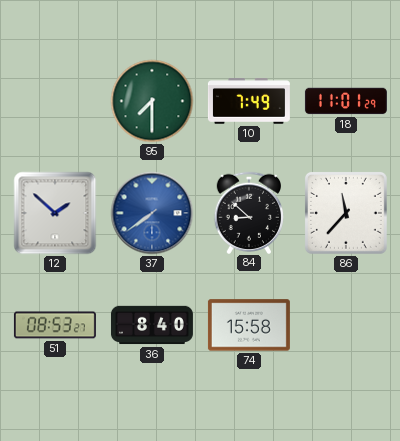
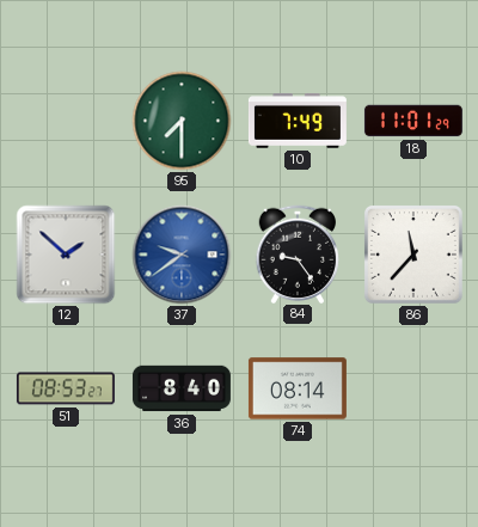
37: 7:39 -> 9:39
84: 8:52 -> 9:24
74: 15:58 -> 08:14
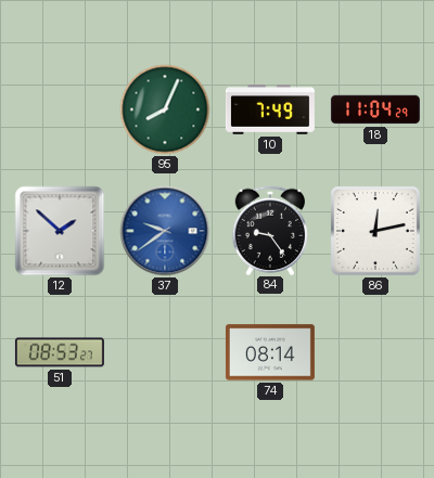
95: 7:30 -> 8:04
18: 11:01 -> 11:04
86: 11:37 -> 12:13
36: 8:40 -> none
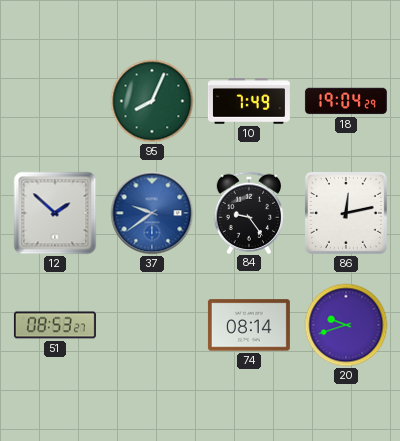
18: 11:04 -> 19:04
20: none -> 9:42
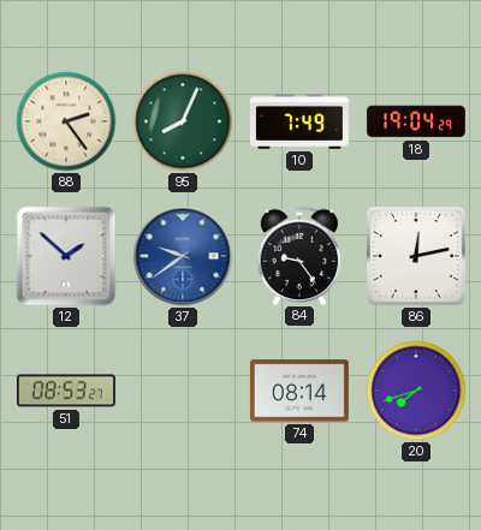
88: none -> 2:24
20: 9:42 -> 7:42
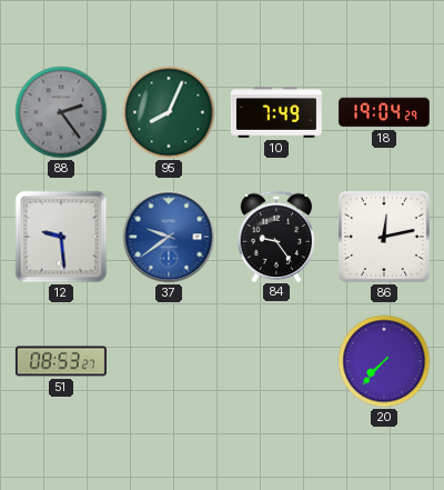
88 dial: cream -> grey
12: 1:52 -> 9:29
74: 08:14 -> none
20: 7:42 -> 7:37
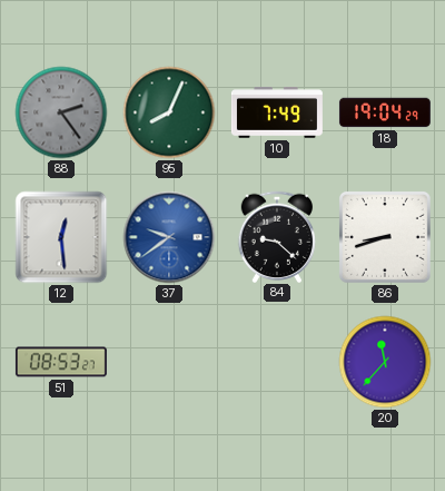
12: 9:29 -> 12:29
84: 9:24 -> 9:22
86: 12:13 -> 8:42
20: 7:37 -> 11:37
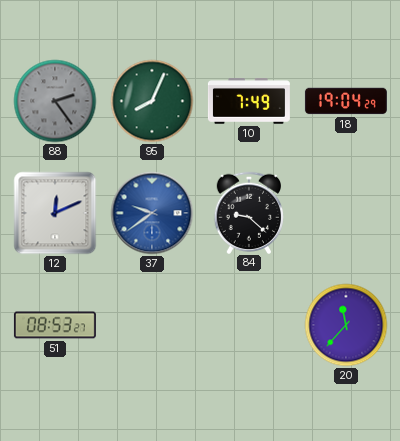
12: 12:29 -> 12:11
86: 8:42 -> none
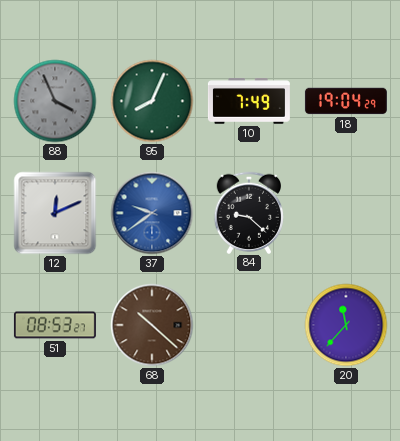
88: 2:24 -> 3:56
68: none -> 10:22
